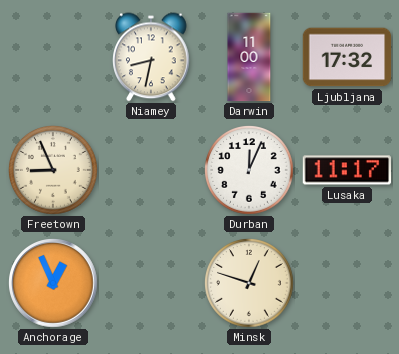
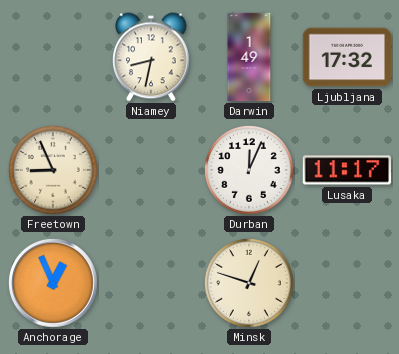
Darwin: 11:00 -> 1:49
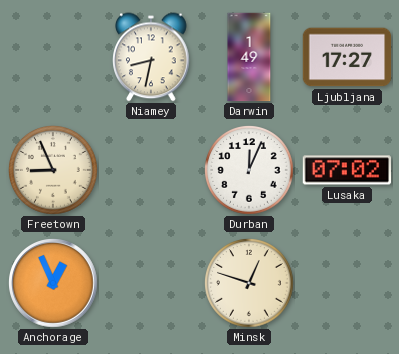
Ljubljana: 17:32 -> 17:27
Lusaka: 11:17 -> 07:02
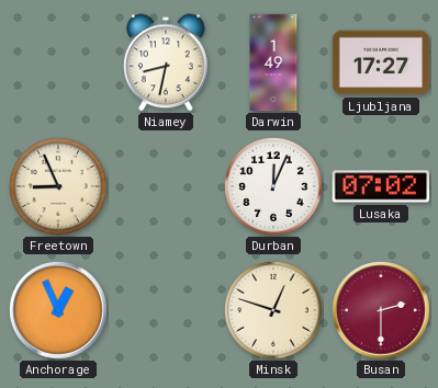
Busan: none -> 2:30
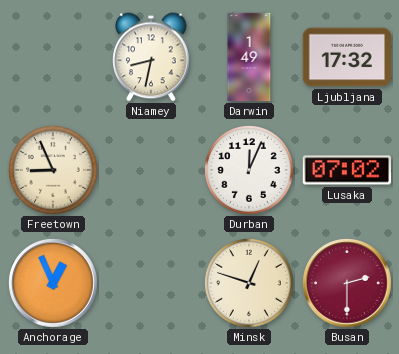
Ljubljana: 17:27 -> 17:32
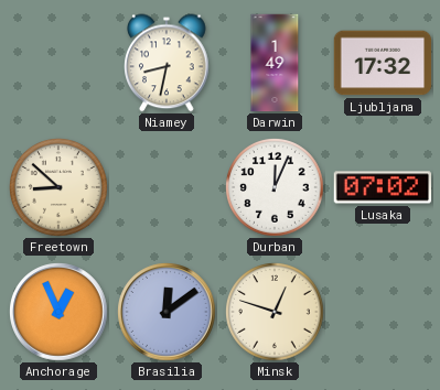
Freetown: 8:56 -> 8:52
Brasilia: none -> 12:09
Busan: 2:30 -> none
